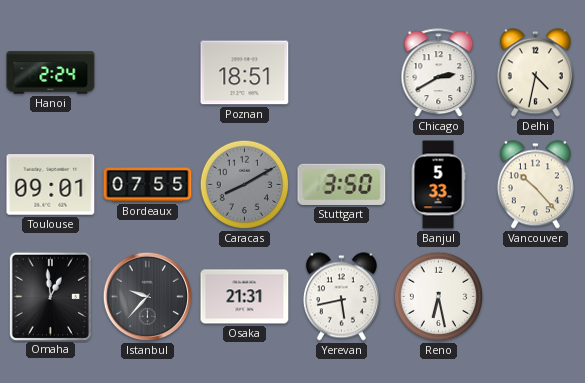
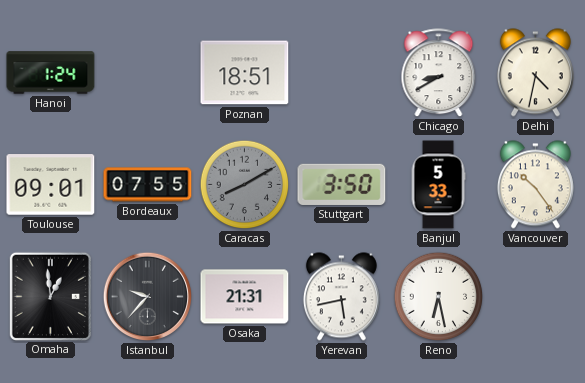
Hanoi: 2:24 -> 1:24
Chicago: 2:40 -> 8:40
Vancouver: 10:23 -> 10:24
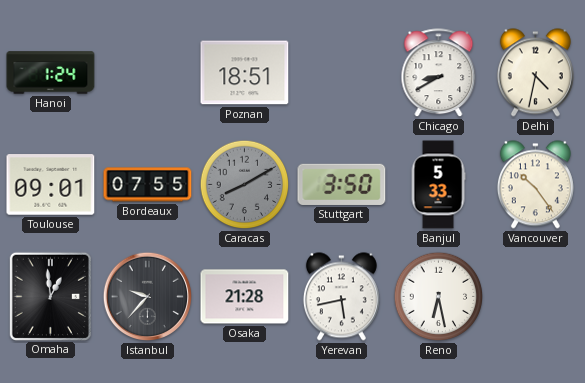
Osaka: 21:31 -> 21:28
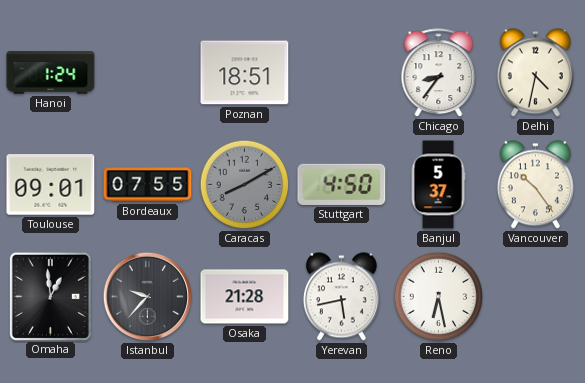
Chicago: 8:40 -> 8:36
Stuttgart: 3:50 -> 4:50
Banjul: 5:33 -> 5:37
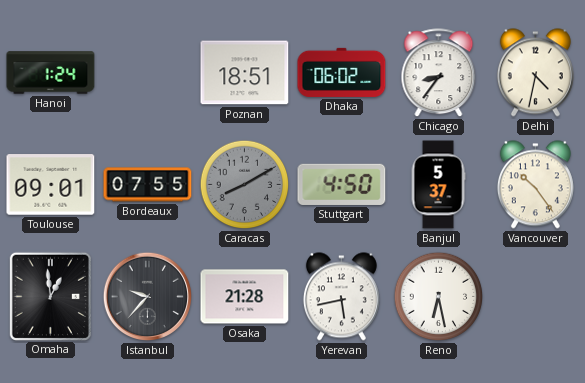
Dhaka: none -> 06:02
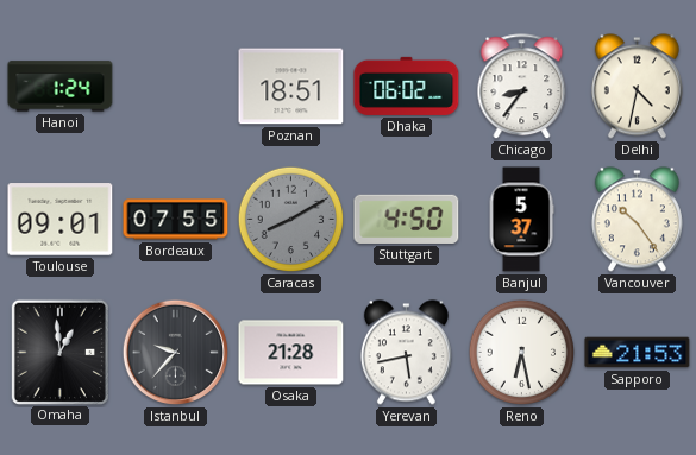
Sapporo: none -> 21:53
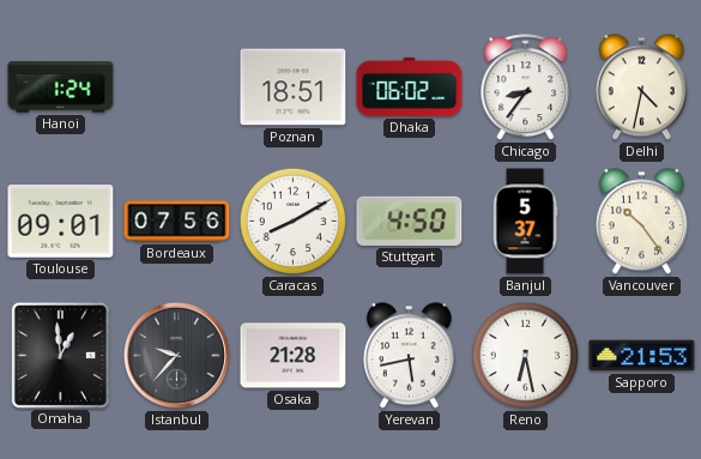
Bordeaux: 07:55 -> 07:56
Caracas dial: grey -> white
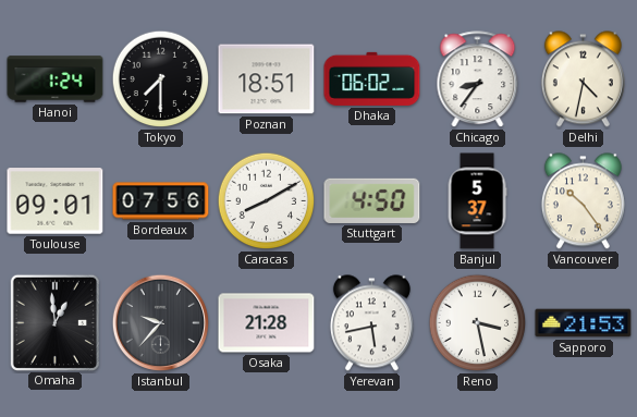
Tokyo: none -> 7:30
Reno: 6:28 -> 3:28
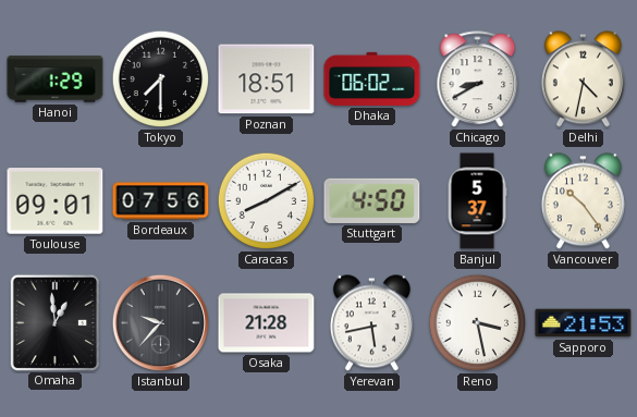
Hanoi: 1:24 -> 1:29
Chicago: 8:36 -> 8:40
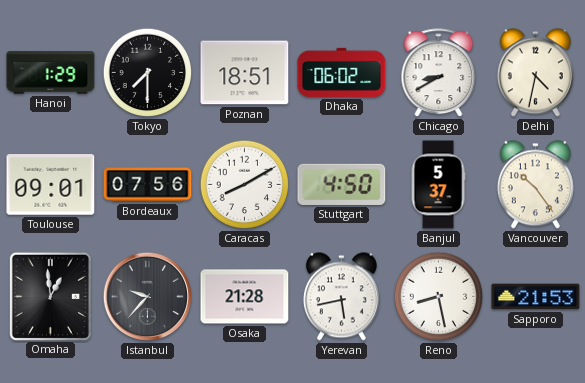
Reno: 3:28 -> 8:28
